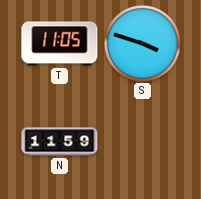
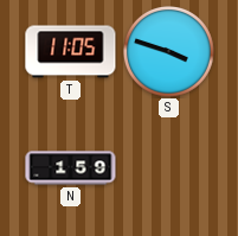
N: 11:59 -> 1:59
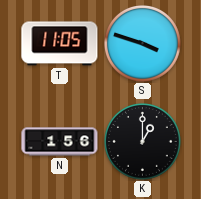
N: 1:59 -> 1:56
K: none -> 1:00
